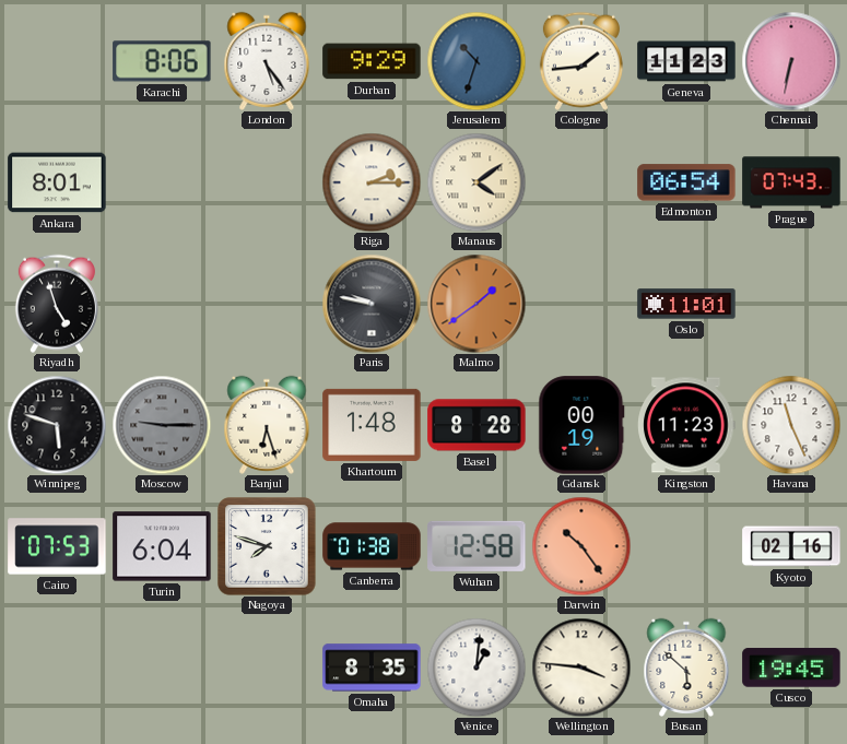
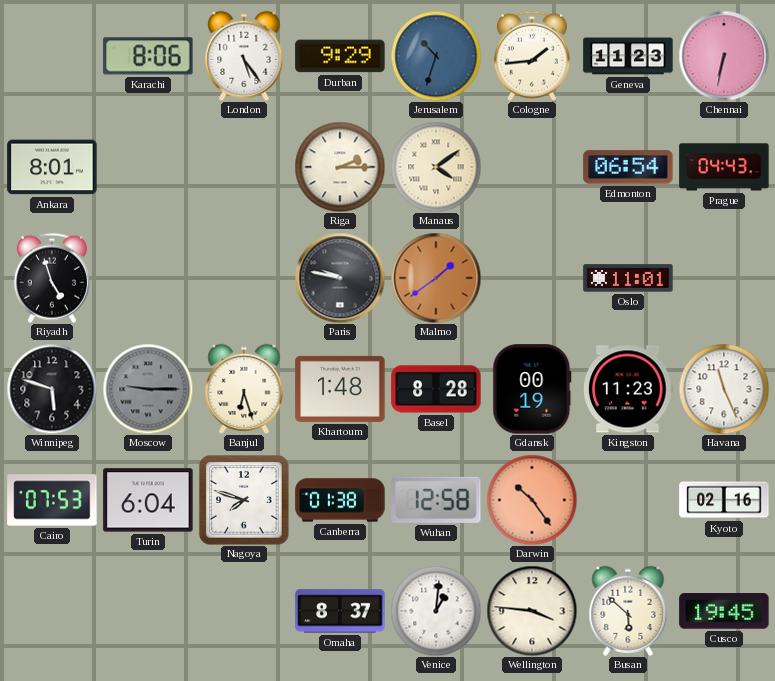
Prague: 07:43 -> 04:43
Omaha: 8:35 -> 8:37
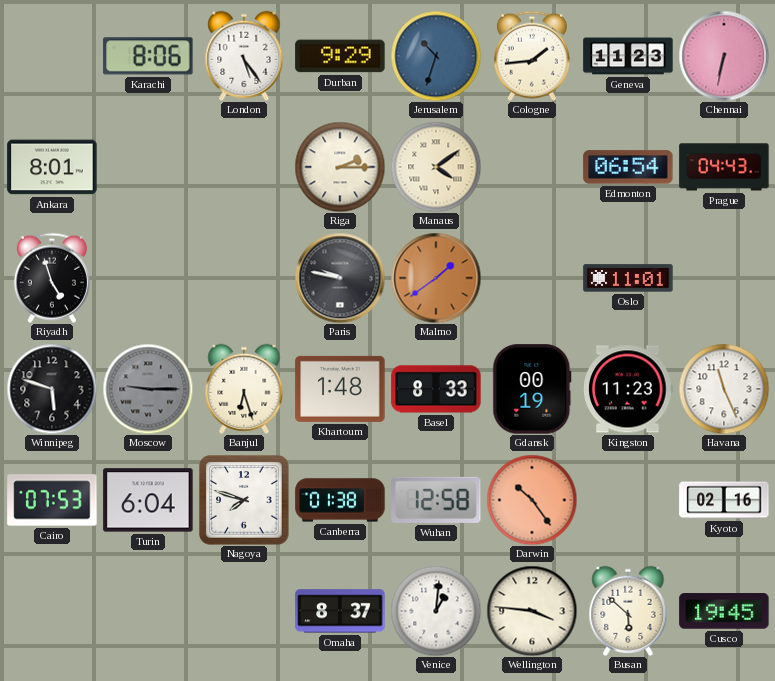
Basel: 8:28 -> 8:33
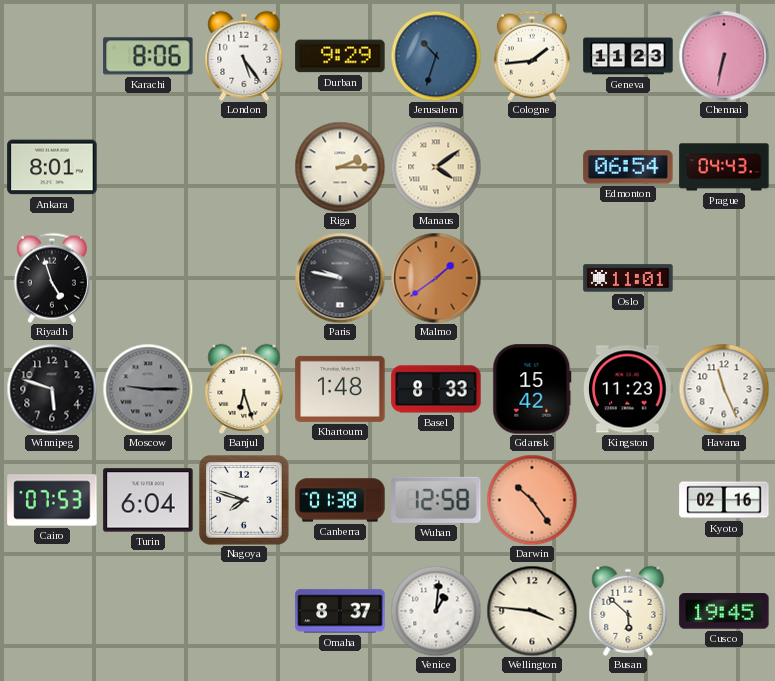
Gdansk: 00:19 -> 15:42
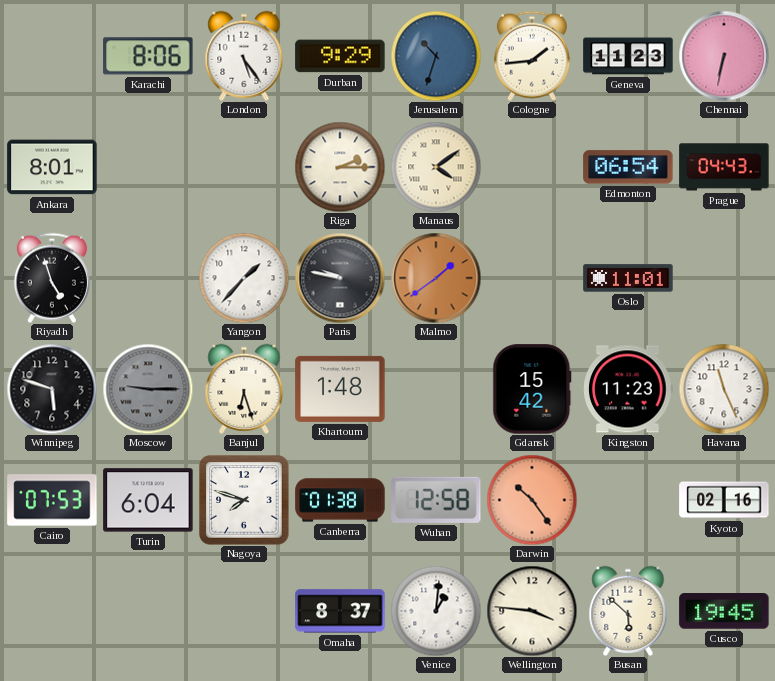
Yangon: none -> 1:37
Basel: 8:33 -> none
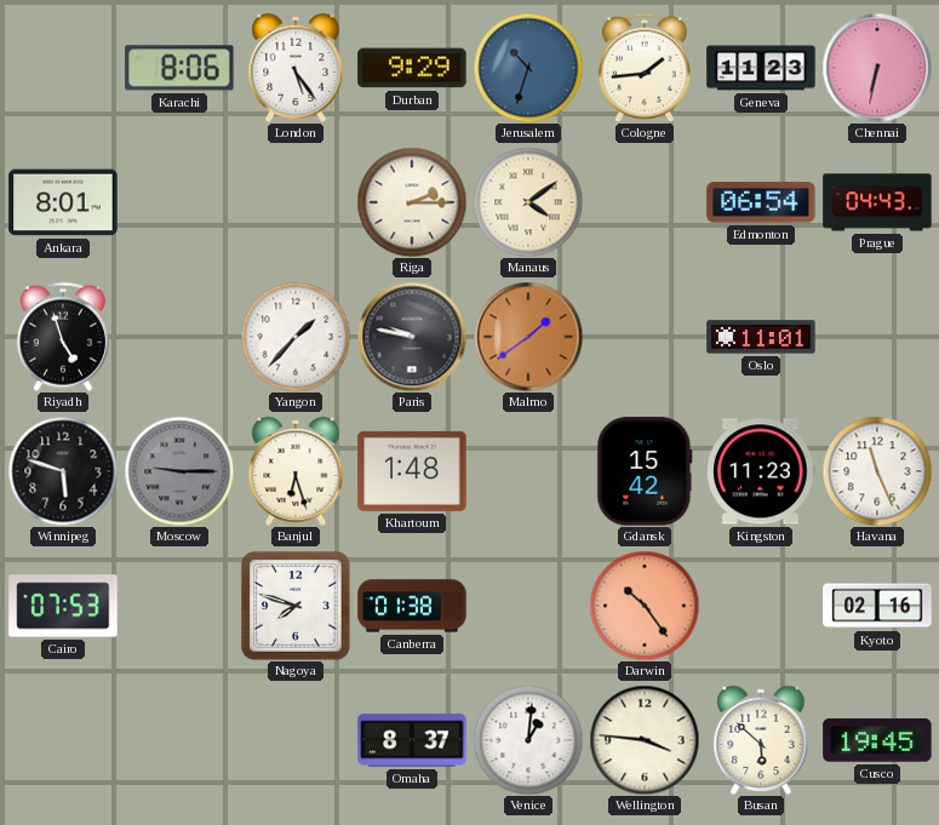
Turin: 6:04 -> none
Wuhan: 12:58 -> none
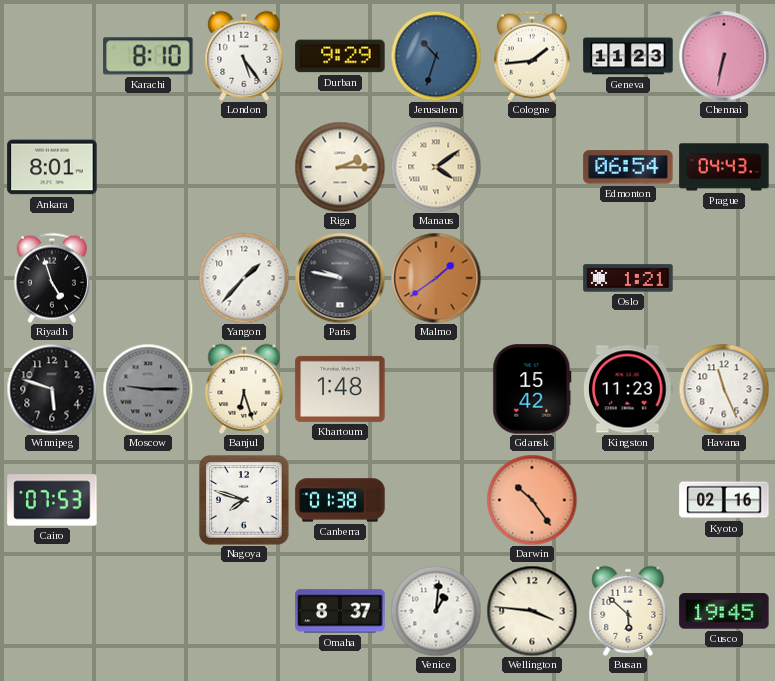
Karachi: 8:06 -> 8:10
Oslo: 11:01 -> 1:21
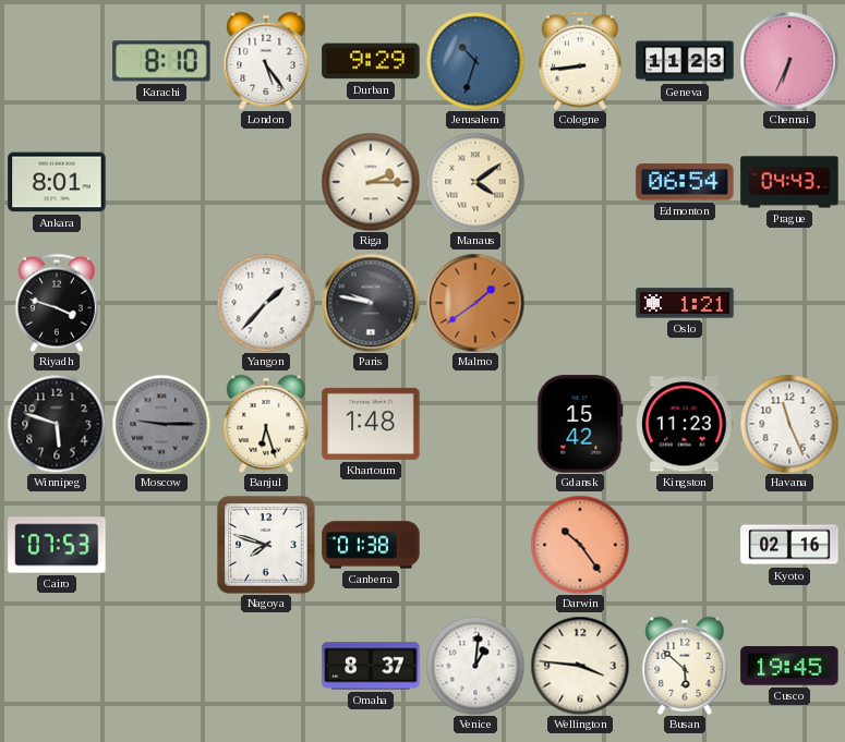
Cologne: 1:44 -> 8:44
Chennai: 6:32 -> 6:34
Riyadh: 4:57 -> 3:48
